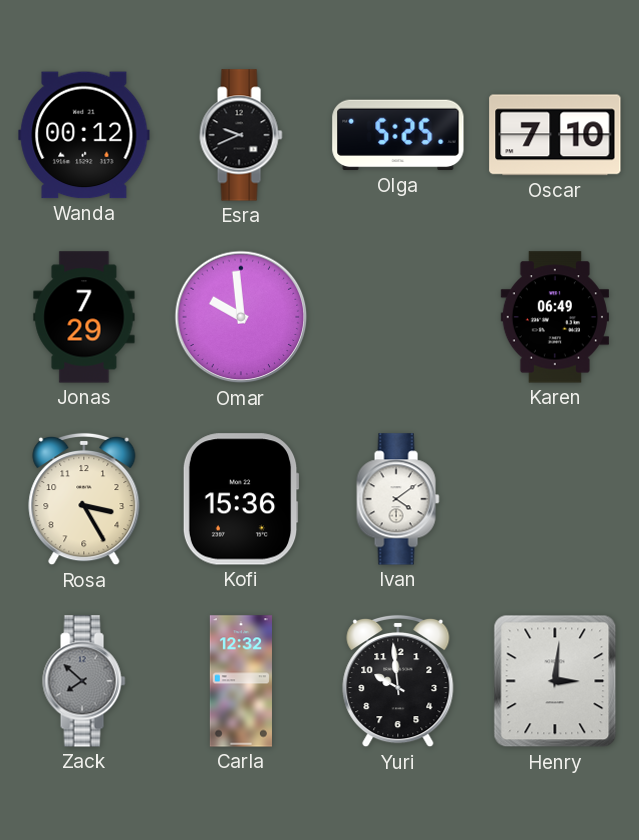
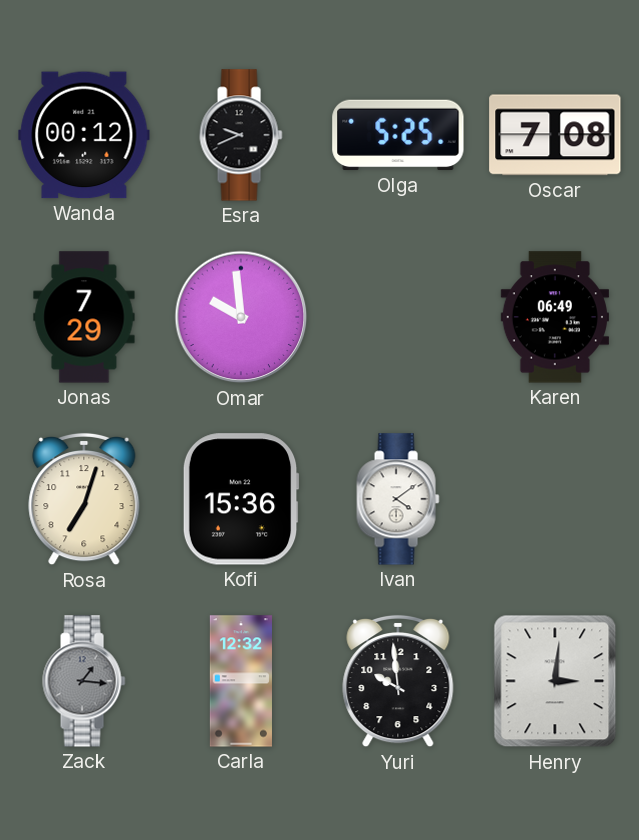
Oscar: 7:10 -> 7:08
Rosa: 3:25 -> 7:03
Zack: 7:52 -> 1:16
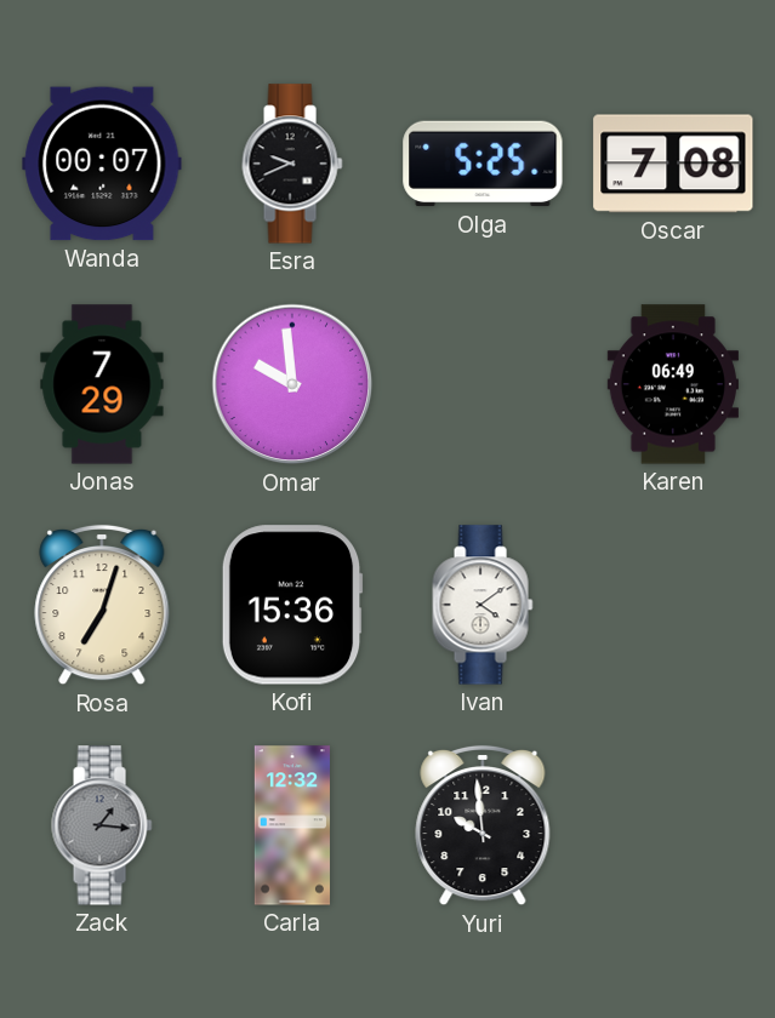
Wanda: 00:12 -> 00:07
Henry: 3:01 -> none
